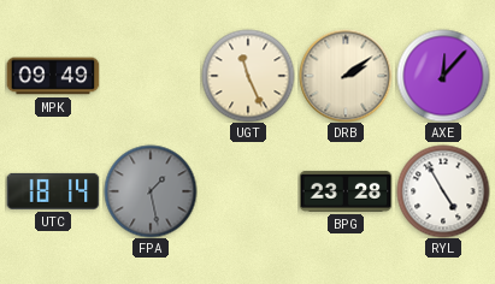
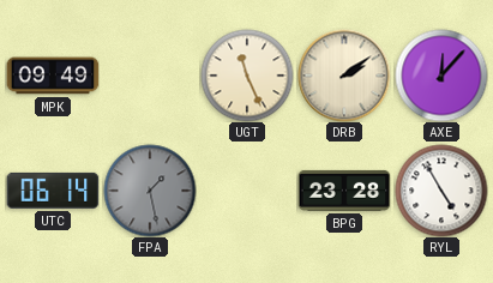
UTC: 18:14 -> 06:14
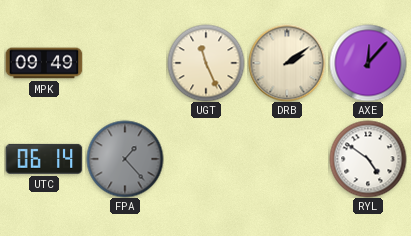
FPA: 1:28 -> 1:23
BPG: 23:28 -> none
RYL: 4:55 -> 4:51
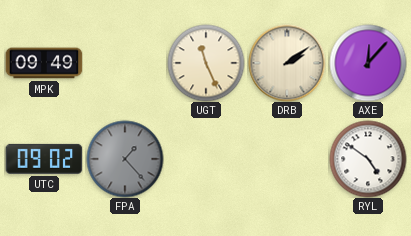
UTC: 06:14 -> 09:02
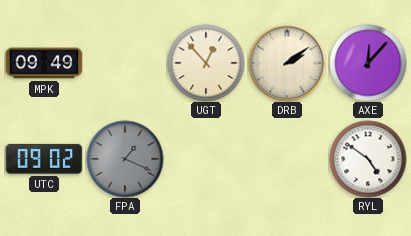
UGT: 11:26 -> 12:53
FPA: 1:23 -> 1:19
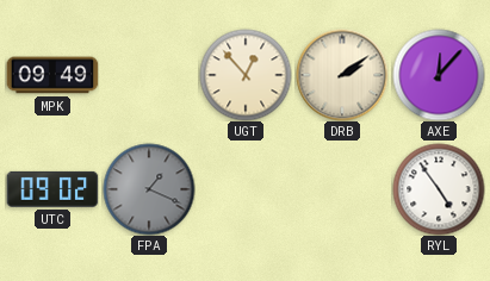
RYL: 4:51 -> 4:54
